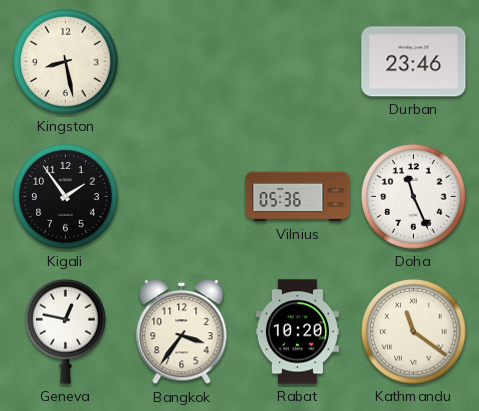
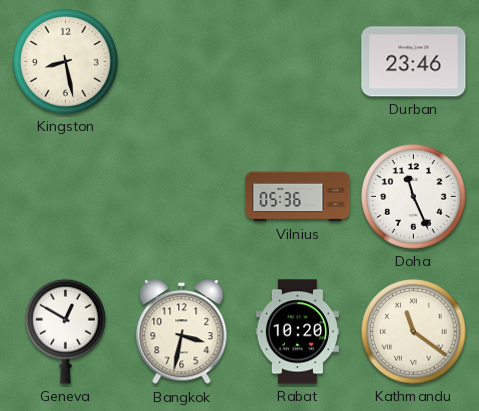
Kigali: 1:54 -> none
Geneva: 12:47 -> 12:50
Bangkok: 3:36 -> 3:32
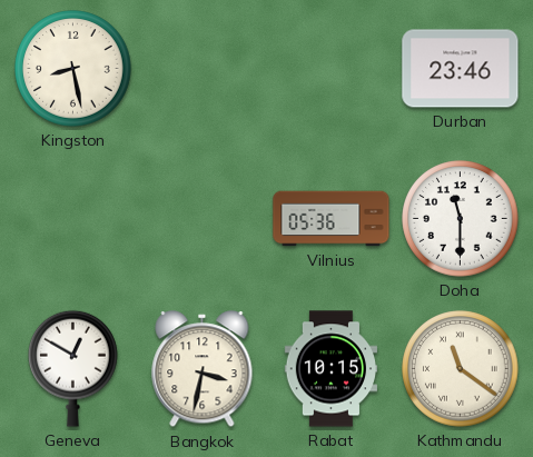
Doha: 11:26 -> 11:30
Rabat: 10:20 -> 10:15
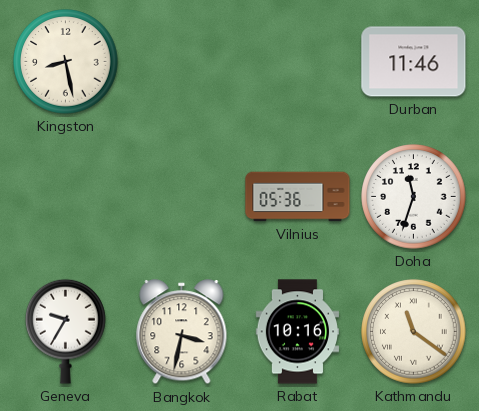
Durban: 23:46 -> 11:46
Doha: 11:30 -> 11:33
Geneva: 12:50 -> 9:35
Rabat: 10:15 -> 10:16
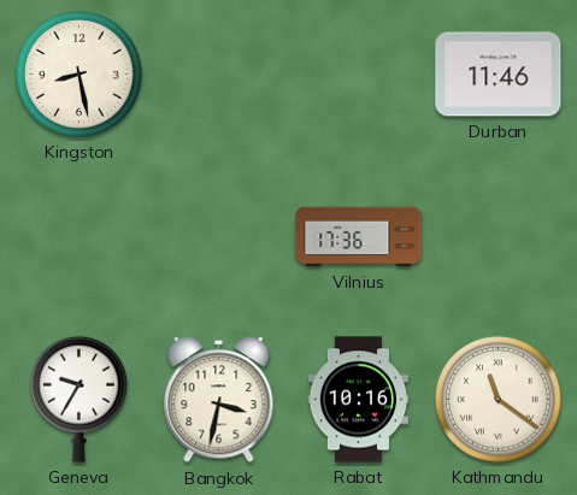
Vilnius: 05:36 -> 17:36
Doha: 11:33 -> none
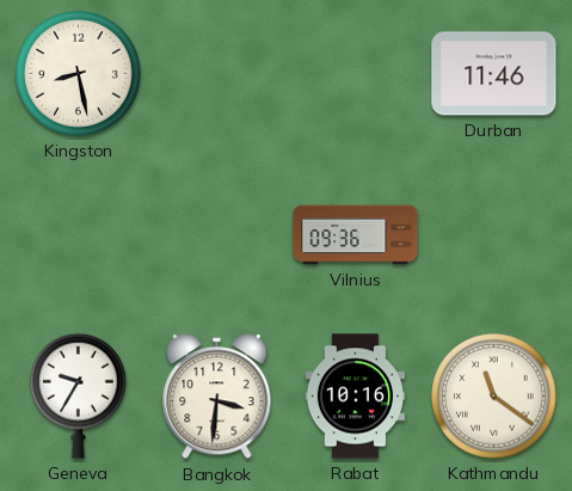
Vilnius: 17:36 -> 09:36
Bangkok: 3:32 -> 3:31
